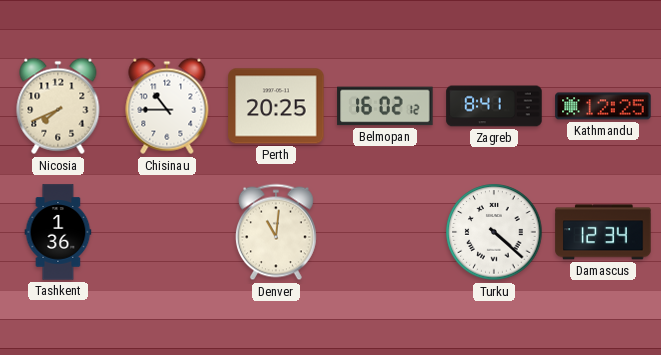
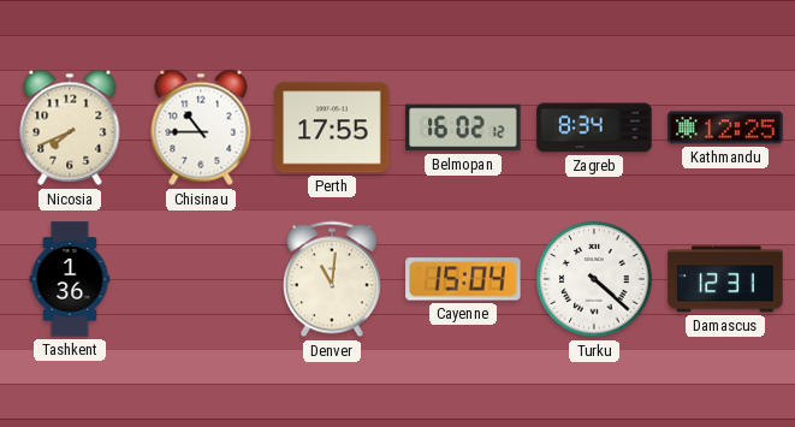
Perth: 20:25 -> 17:55
Zagreb: 8:41 -> 8:34
Cayenne: none -> 15:04
Damascus: 12:34 -> 12:31
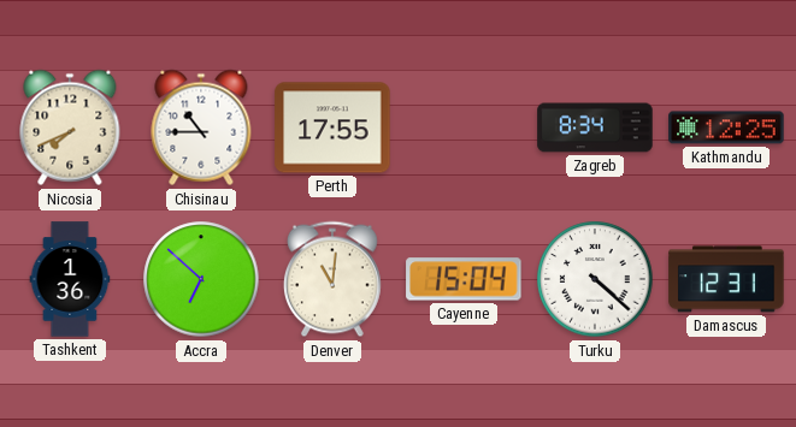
Belmopan: 16:02 -> none
Accra: none -> 6:52
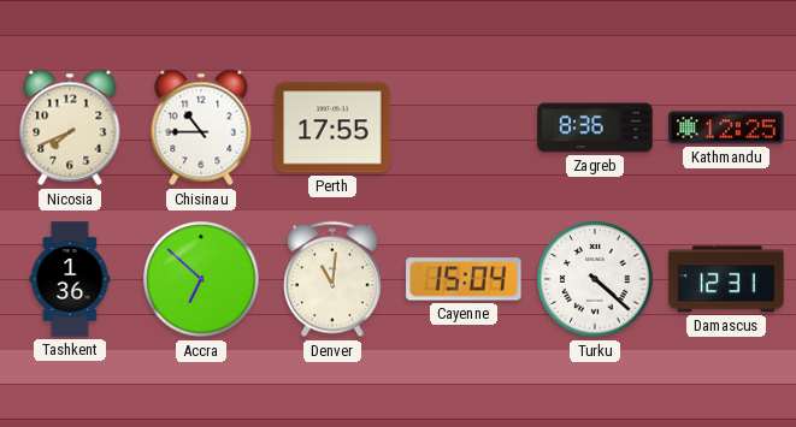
Zagreb: 8:34 -> 8:36
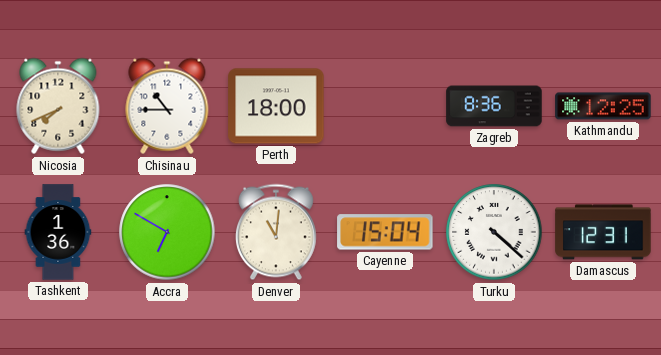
Perth: 17:55 -> 18:00
Accra: 6:52 -> 6:50
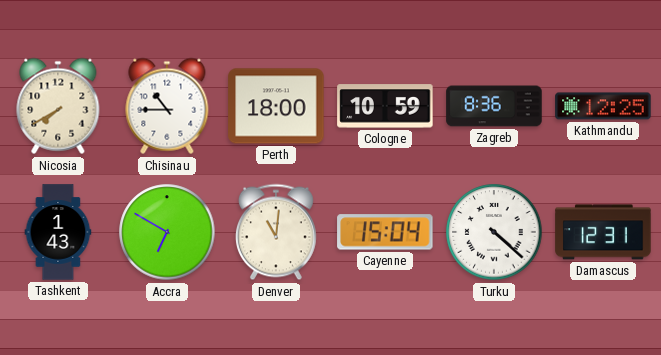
Nicosia: 7:41 -> 7:40
Cologne: none -> 10:59
Tashkent: 1:36 -> 1:43
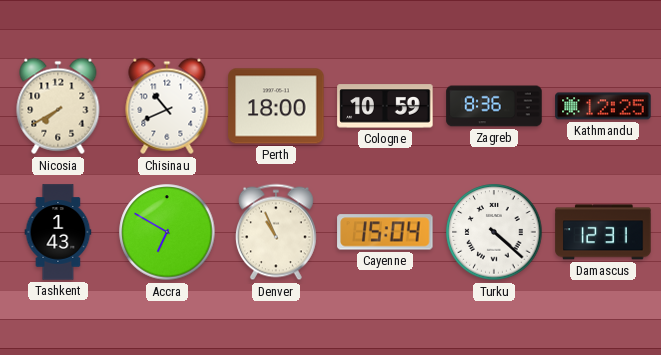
Chisinau: 10:45 -> 10:41
Denver: 11:01 -> 10:56
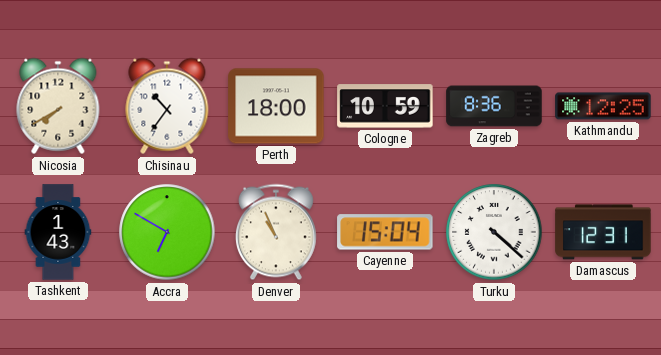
Chisinau: 10:41 -> 10:36
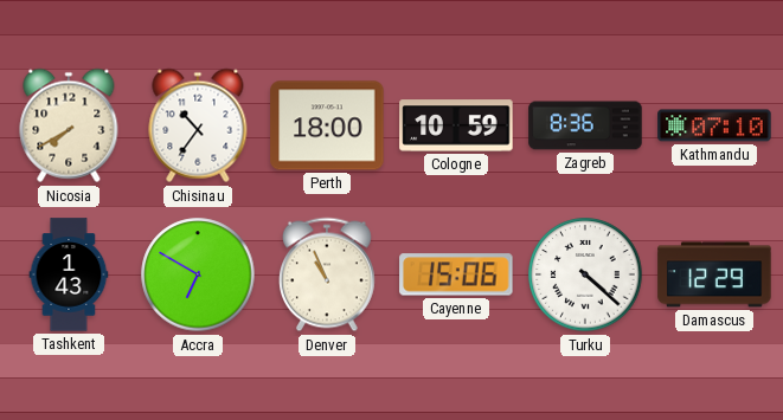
Kathmandu: 12:25 -> 07:10
Cayenne: 15:04 -> 15:06
Damascus: 12:31 -> 12:29
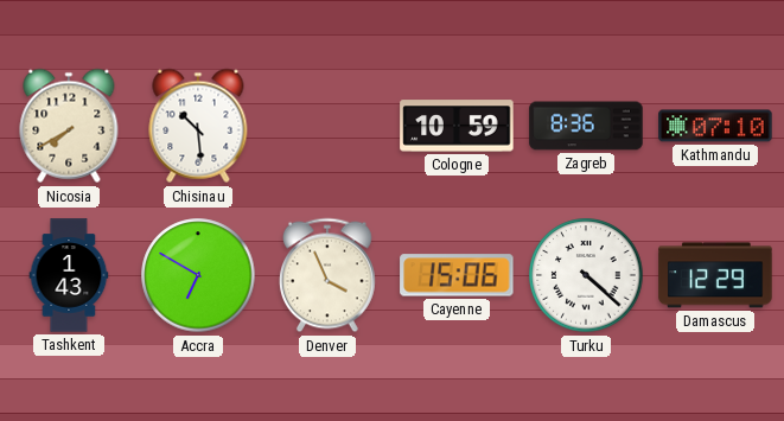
Chisinau: 10:36 -> 10:29
Perth: 18:00 -> none
Denver: 10:56 -> 3:56
